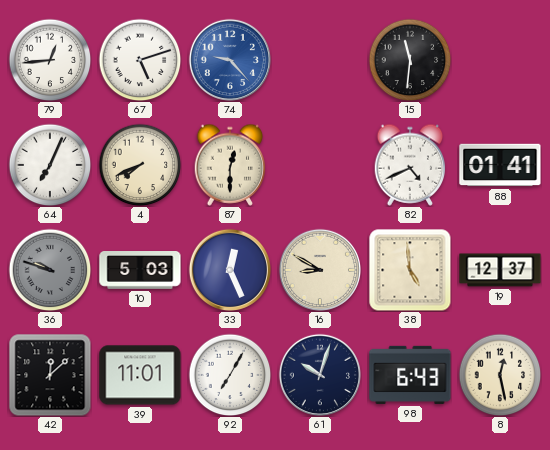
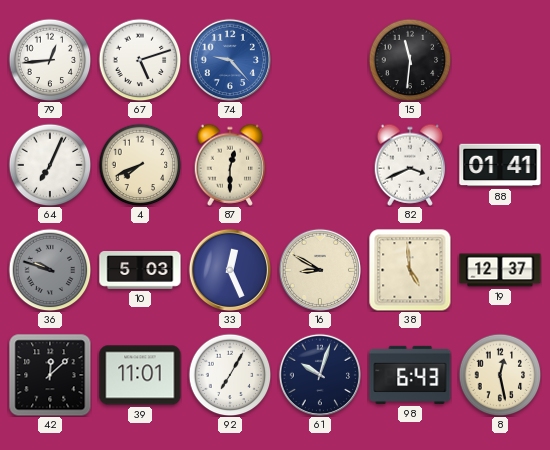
82: 4:41 -> 3:41
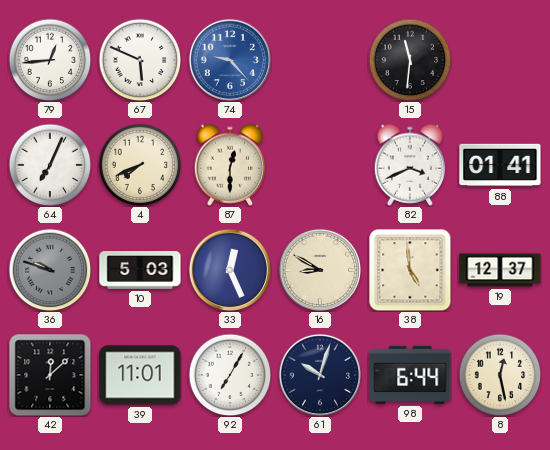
67: 5:12 -> 5:49
98: 6:43 -> 6:44
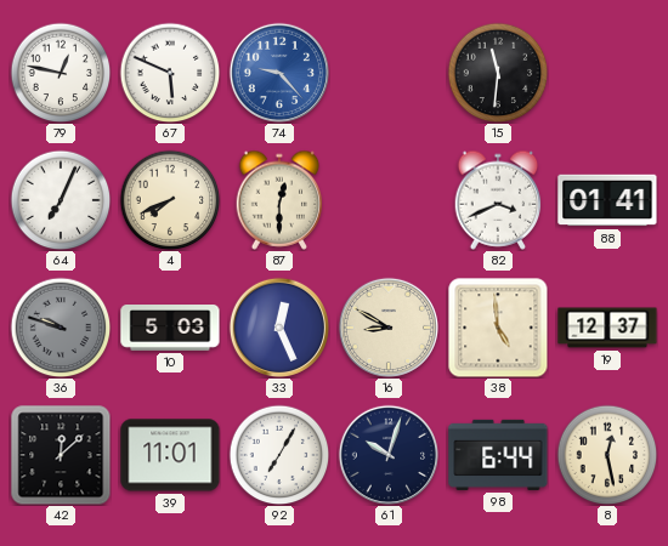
79: 12:44 -> 12:47
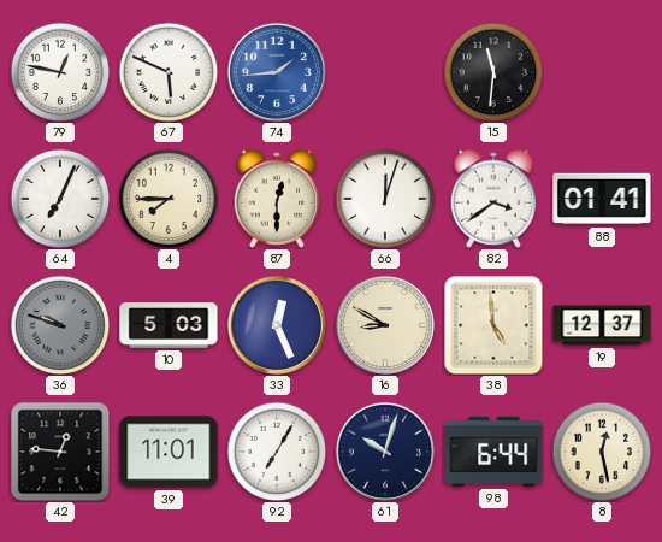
74: 9:23 -> 1:44
4: 7:41 -> 7:45
66: none -> 12:03
82: 3:41 -> 3:39
42: 12:08 -> 12:46
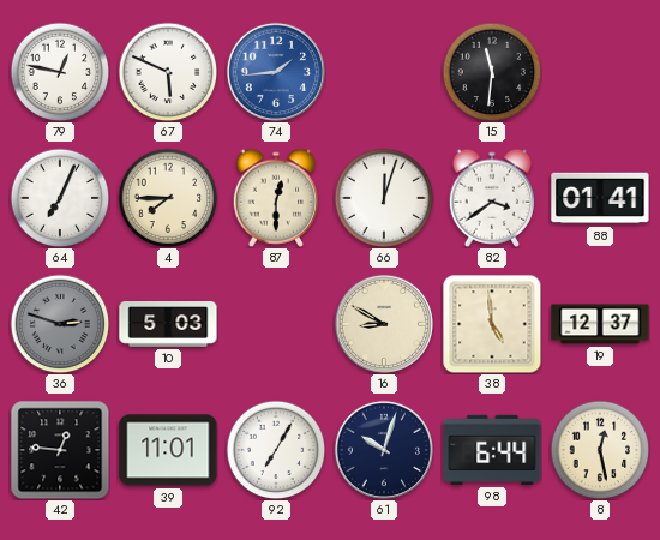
36: 9:48 -> 2:48
33: 12:26 -> none
